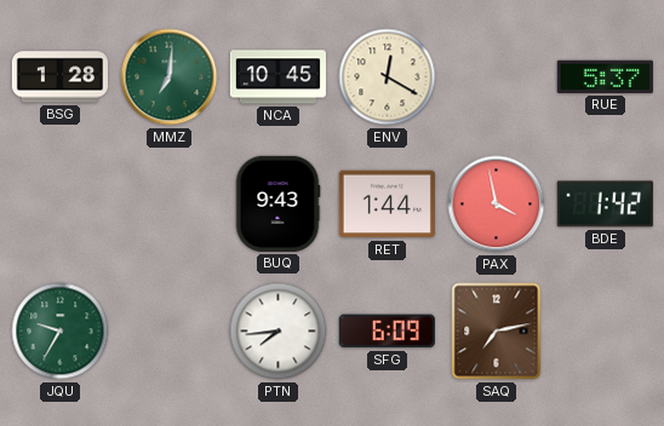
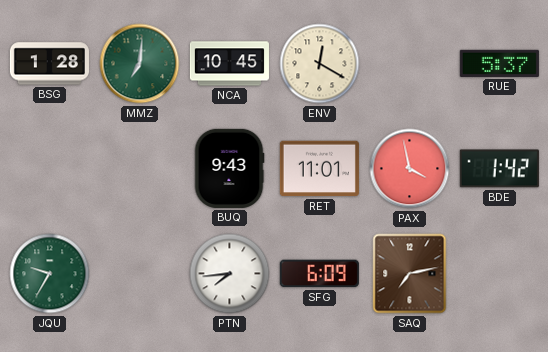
RET: 1:44 -> 11:01
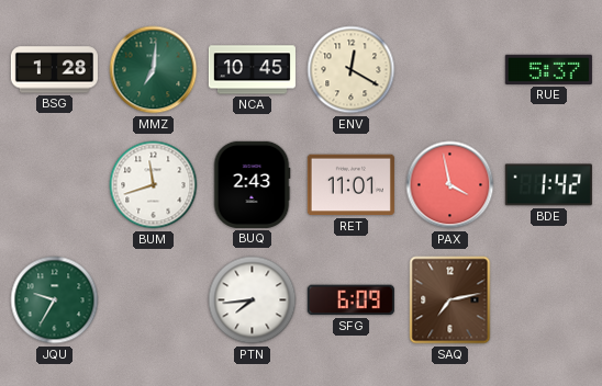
BUM: none -> 11:42
BUQ: 9:43 -> 2:43
